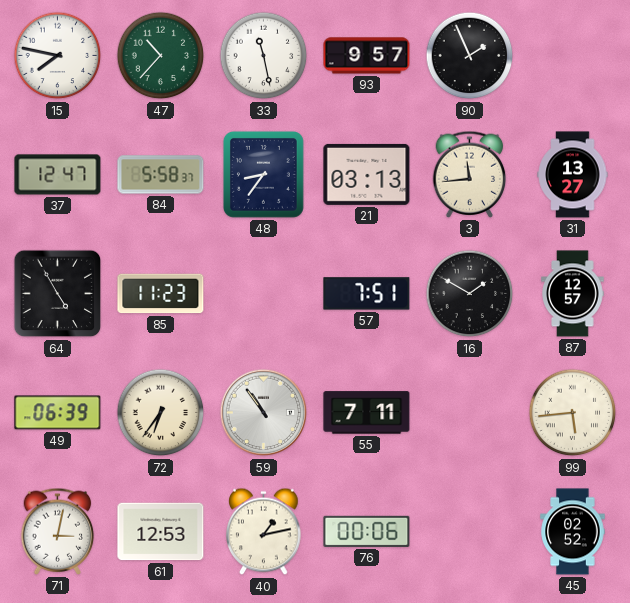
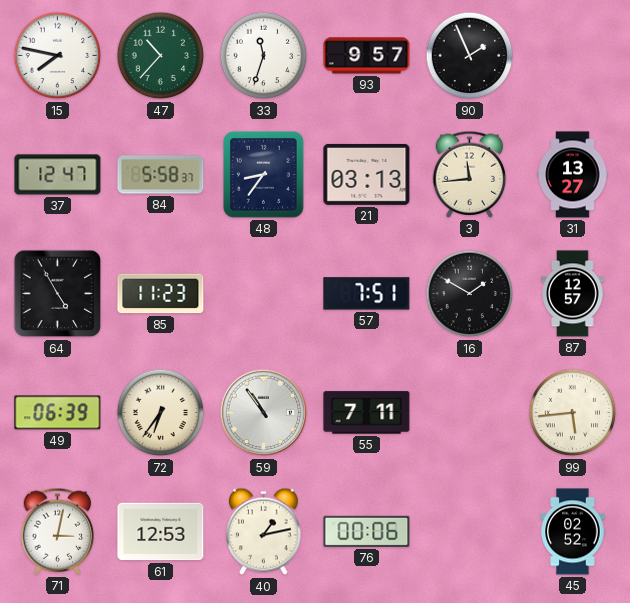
33: 11:28 -> 11:33
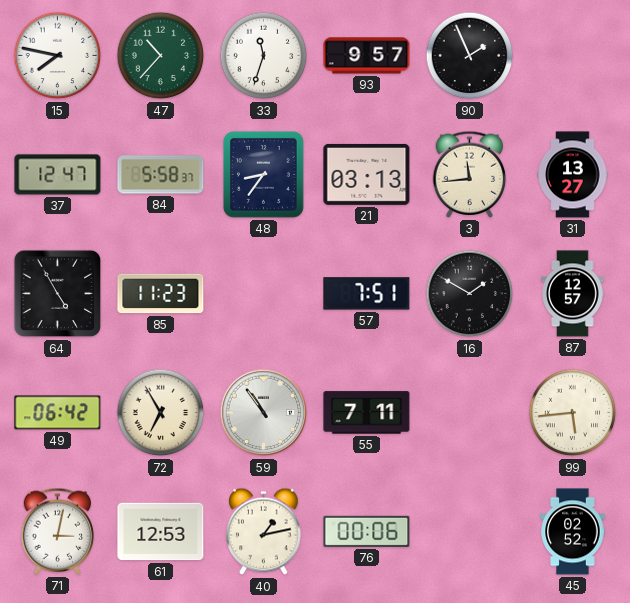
49: 06:39 -> 06:42
72: 6:36 -> 6:55
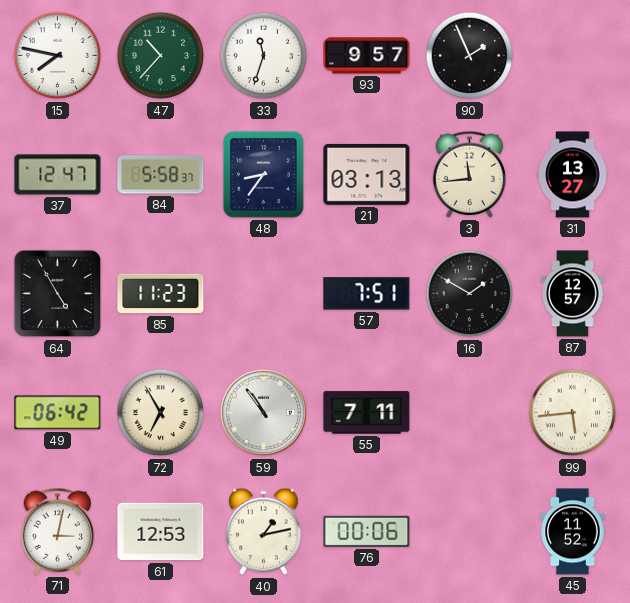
45: 02:52 -> 11:52
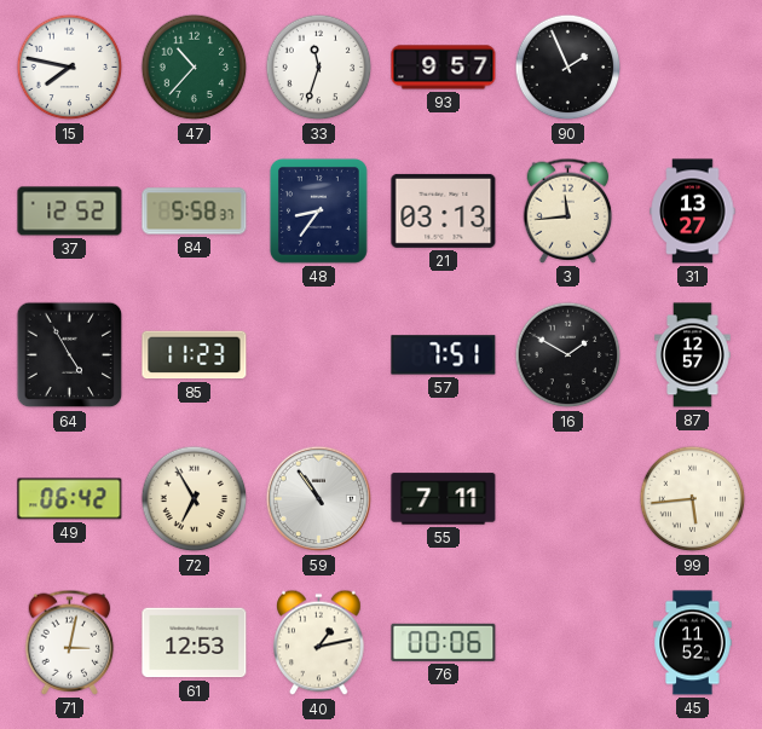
37: 12:47 -> 12:52
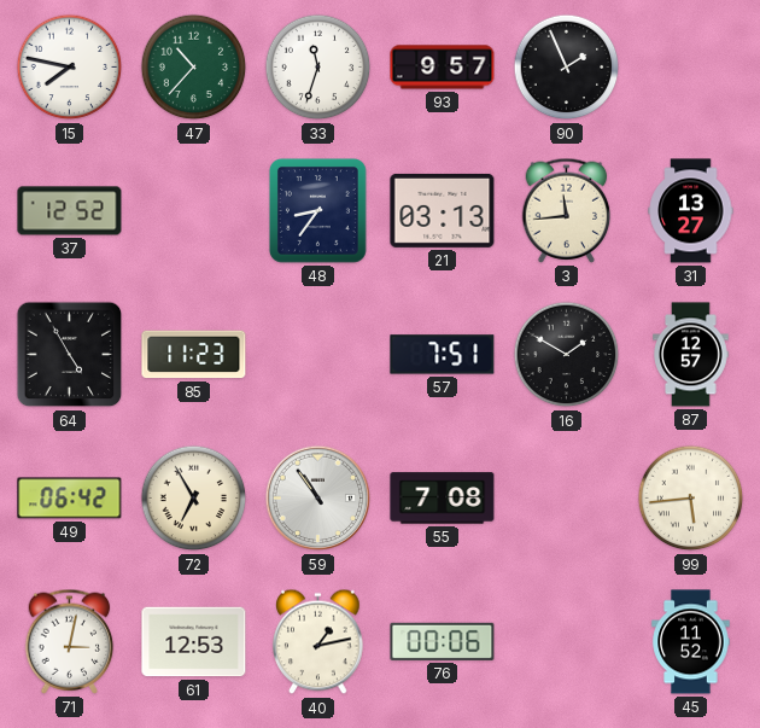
84: 5:58 -> none
55: 7:11 -> 7:08
